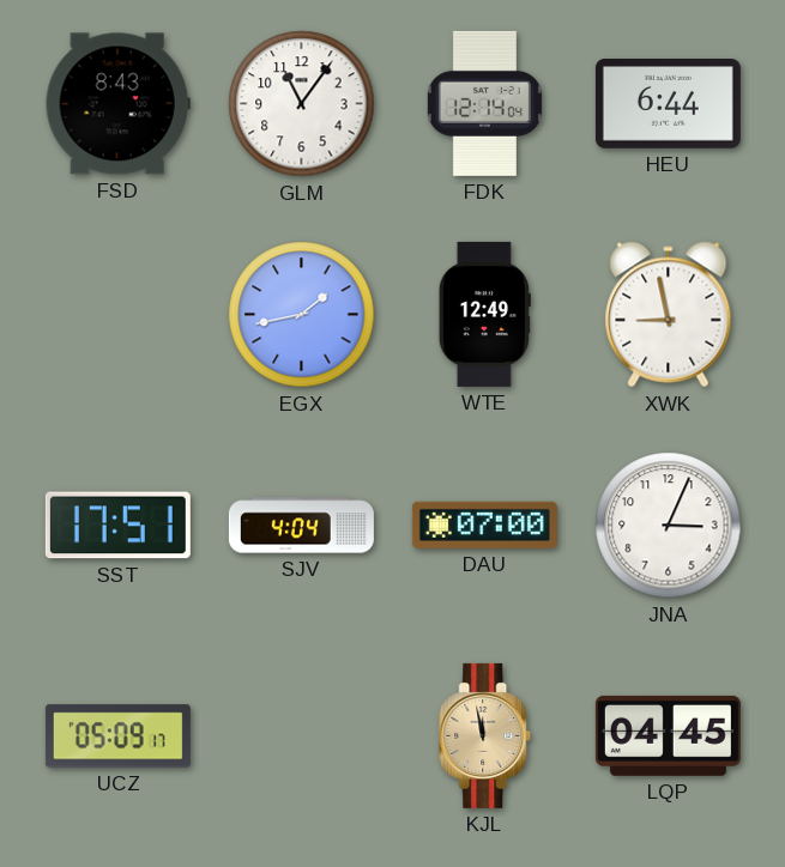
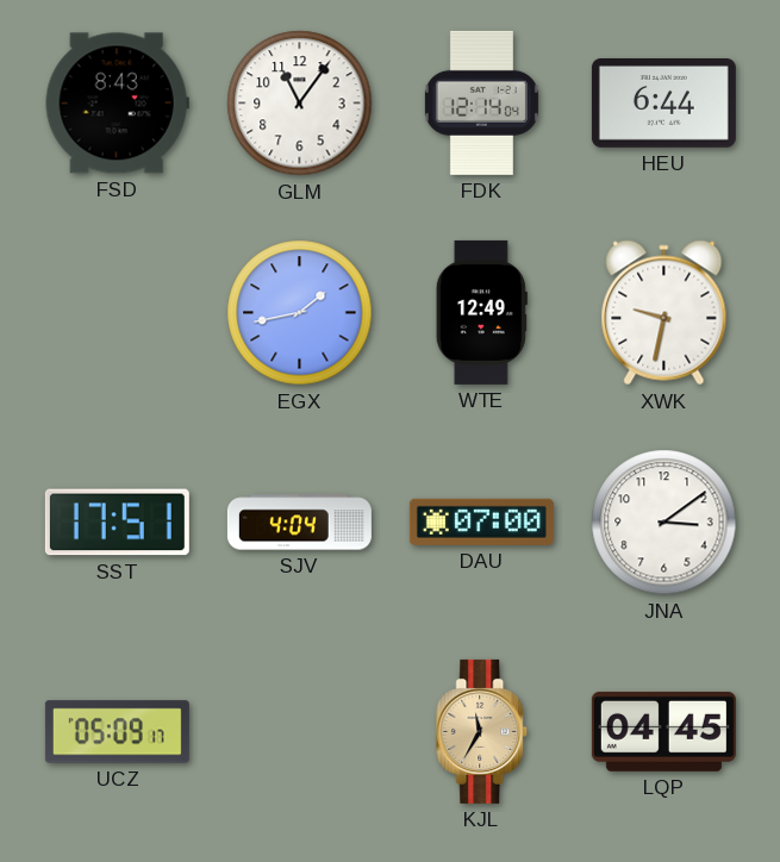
XWK: 8:58 -> 9:32
JNA: 3:04 -> 3:09
KJL: 11:58 -> 11:35
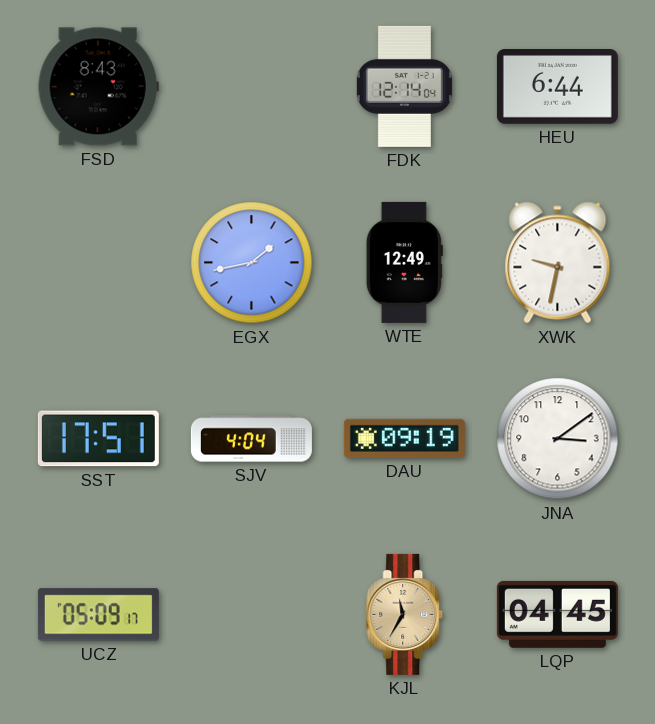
GLM: 11:06 -> none
DAU: 07:00 -> 09:19
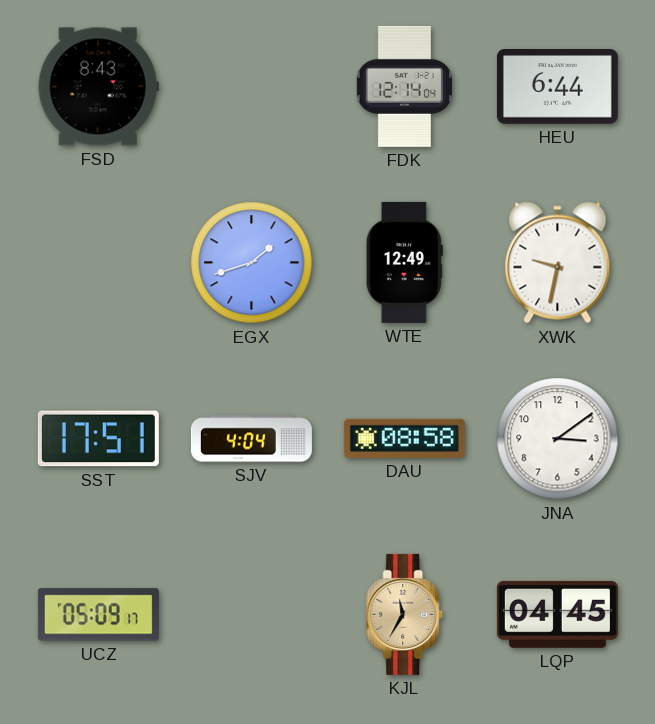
EGX: 1:43 -> 1:42
DAU: 09:19 -> 08:58
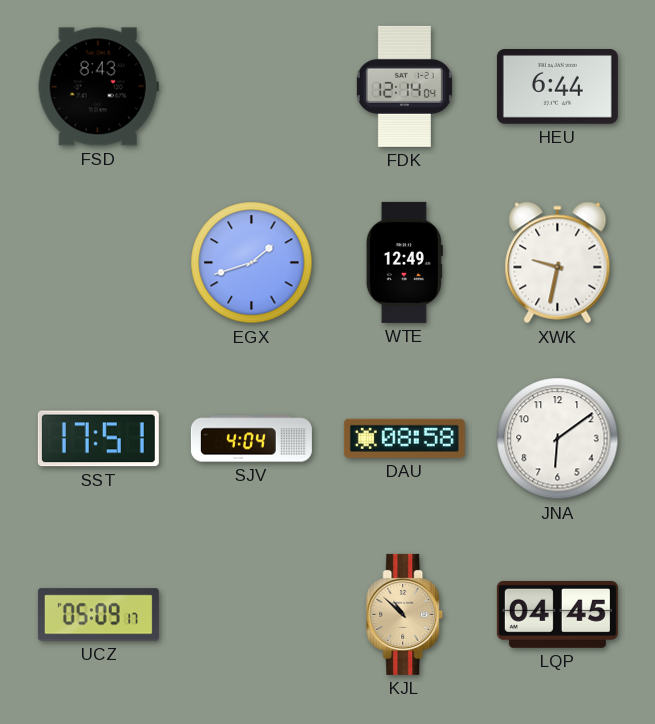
JNA: 3:09 -> 6:09
KJL: 11:35 -> 10:52
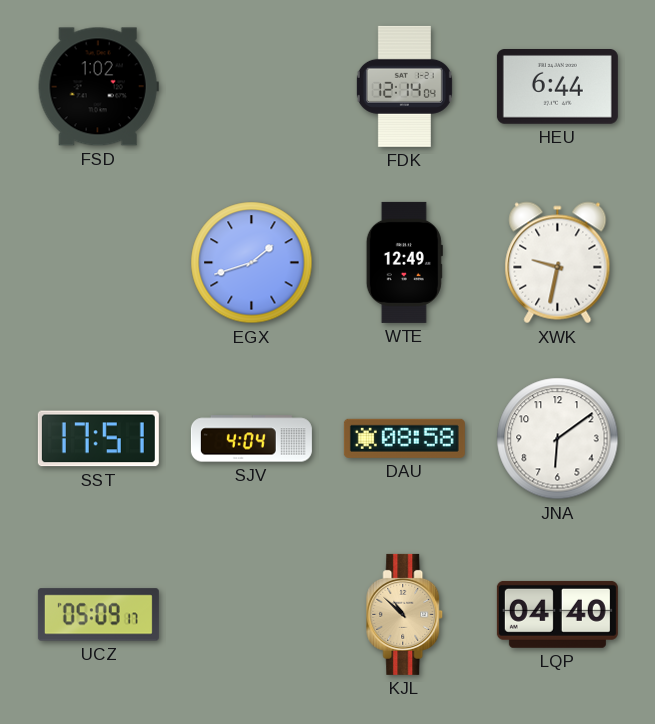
FSD: 8:43 -> 1:02
LQP: 04:45 -> 04:40
